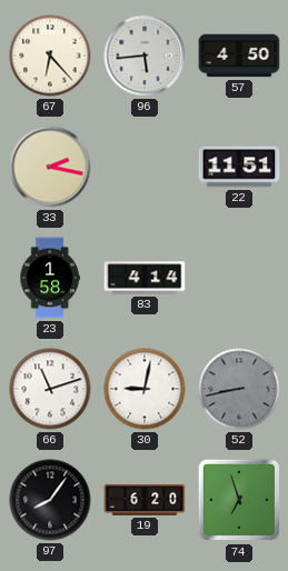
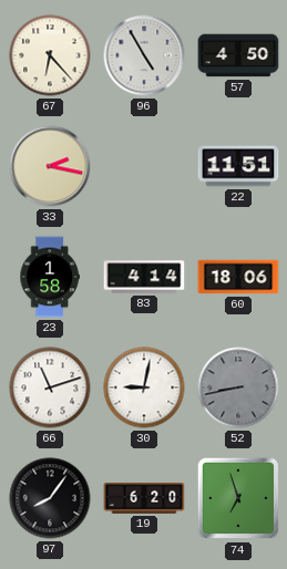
96: 5:44 -> 4:55
60: none -> 18:06
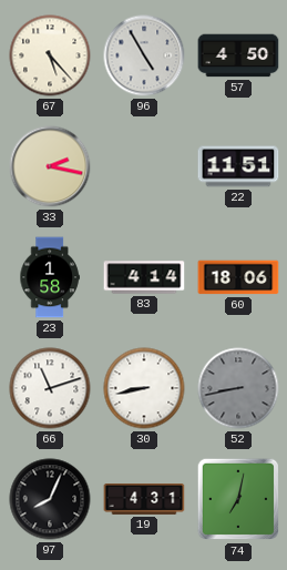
67: 6:23 -> 5:23
30: 9:02 -> 8:43
97: 8:06 -> 8:04
19: 6:20 -> 4:31
74: 6:57 -> 7:02
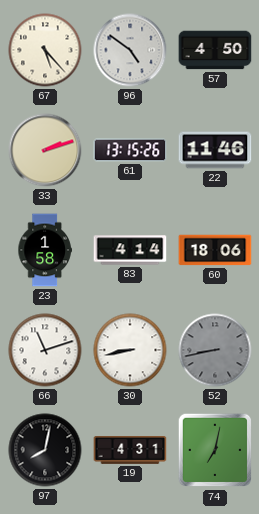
96: 4:55 -> 4:51
33: 2:17 -> 2:12
61: none -> 13:15
22: 11:51 -> 11:46
97: 8:04 -> 8:02
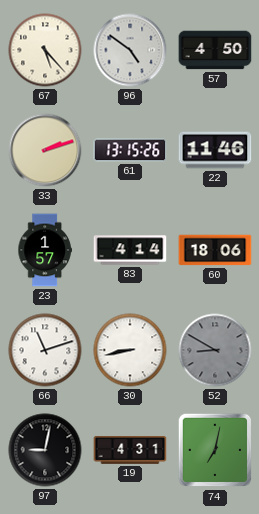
23: 1:58 -> 1:57
52: 8:43 -> 8:50
97: 8:02 -> 9:02
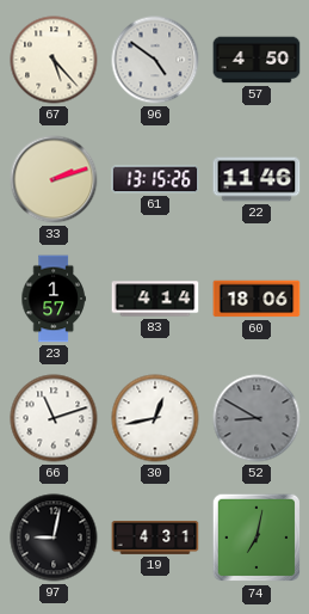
30: 8:43 -> 12:43
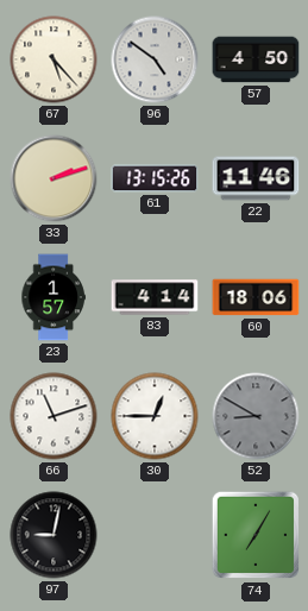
30: 12:43 -> 12:45
19: 4:31 -> none
74: 7:02 -> 7:05
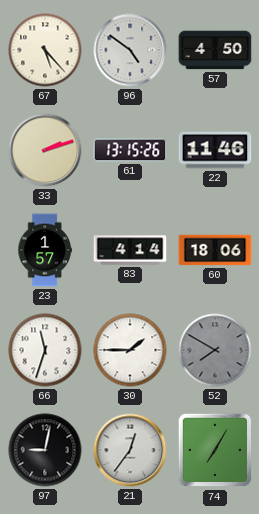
66: 11:12 -> 11:33
30: 12:45 -> 1:45
52: 8:50 -> 7:50
21: none -> 12:36
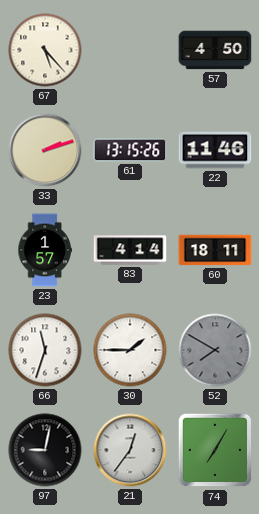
96: 4:51 -> none
60: 18:06 -> 18:11
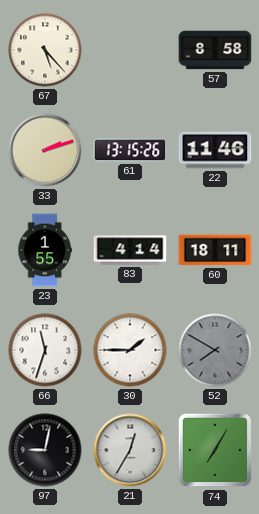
57: 4:50 -> 8:58
23: 1:57 -> 1:55
21: 12:36 -> 12:35
